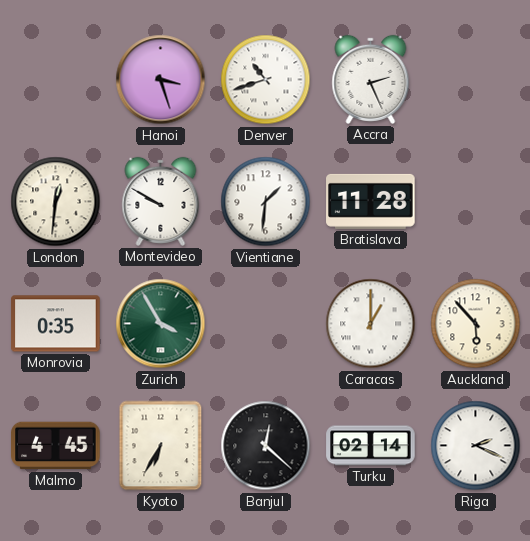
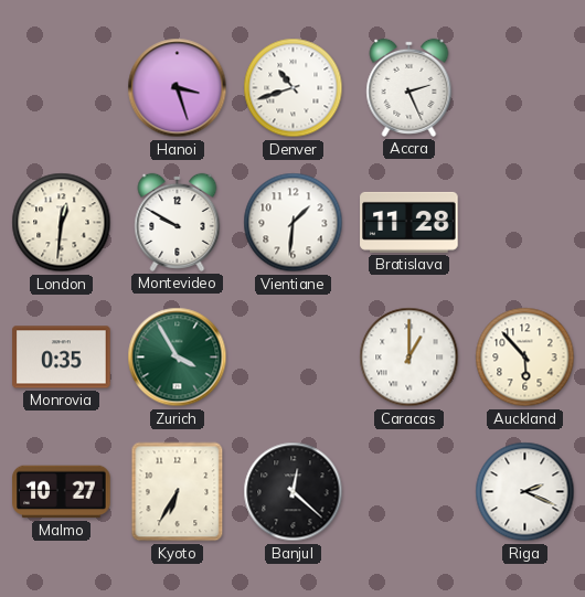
Malmo: 4:45 -> 10:27
Turku: 02:14 -> none
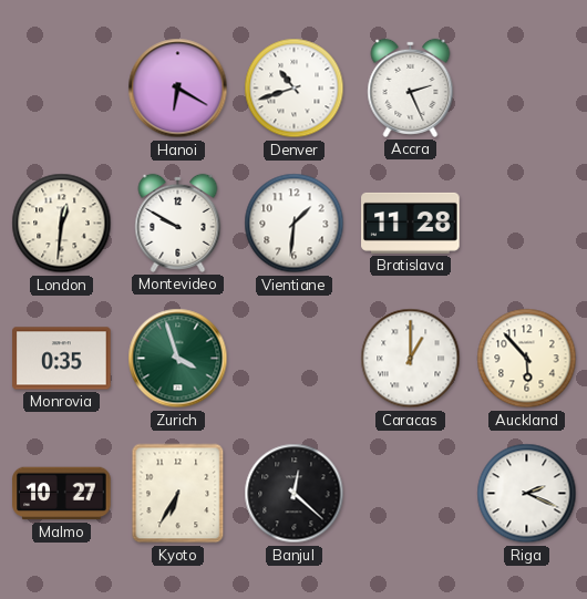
Hanoi: 3:27 -> 6:20
Zurich: 3:55 -> 3:57
